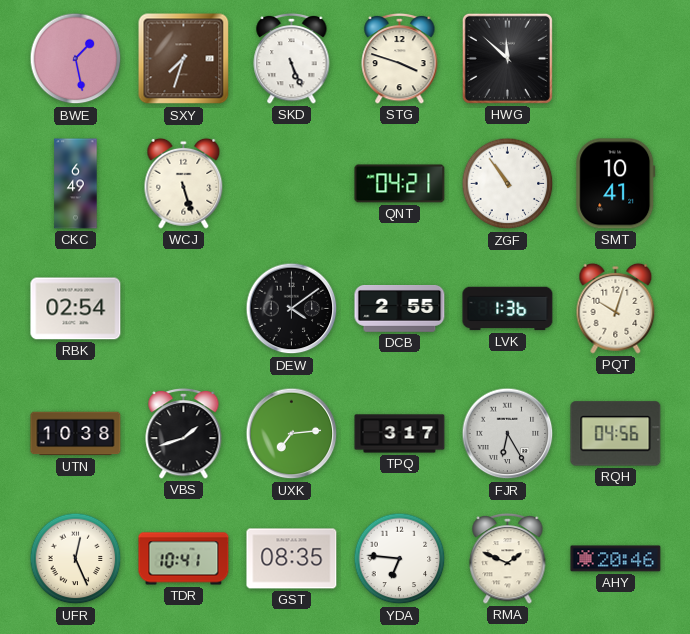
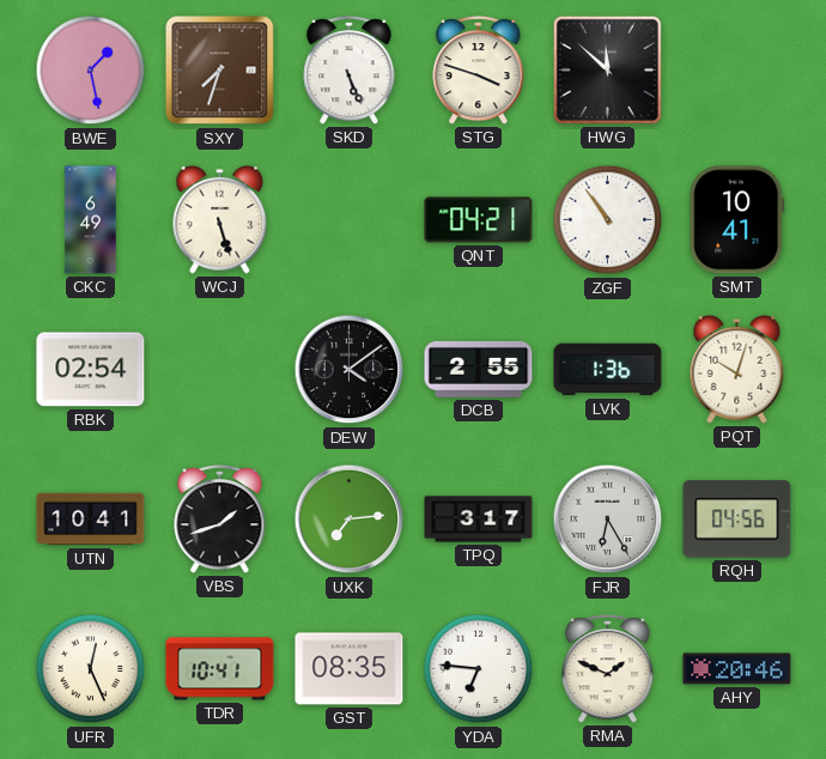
UTN: 10:38 -> 10:41
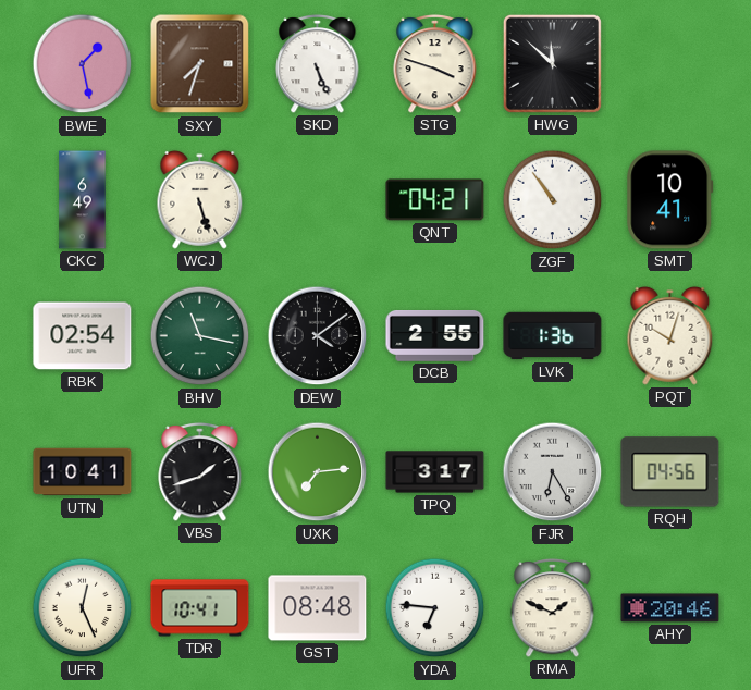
BHV: none -> 11:17
GST: 08:35 -> 08:48
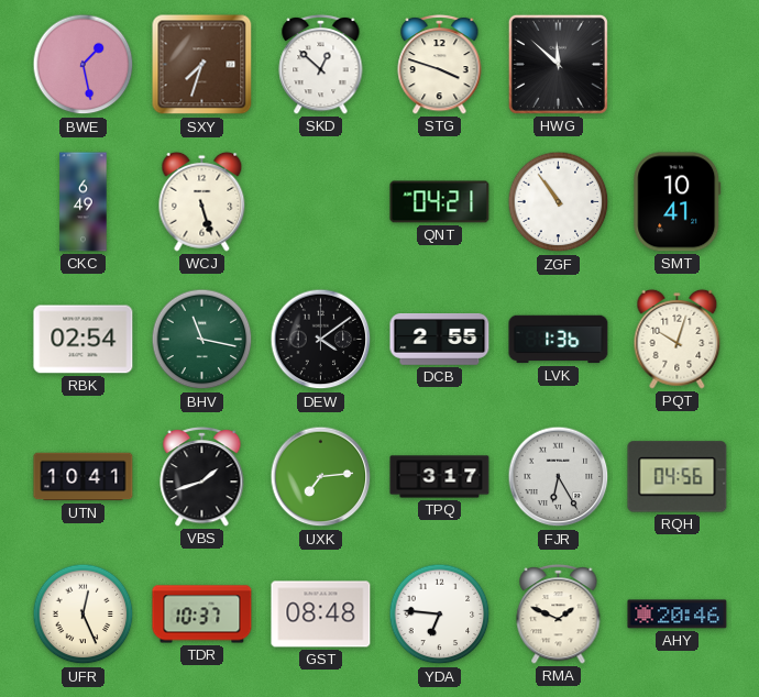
SKD: 5:26 -> 12:52
TDR: 10:41 -> 10:37
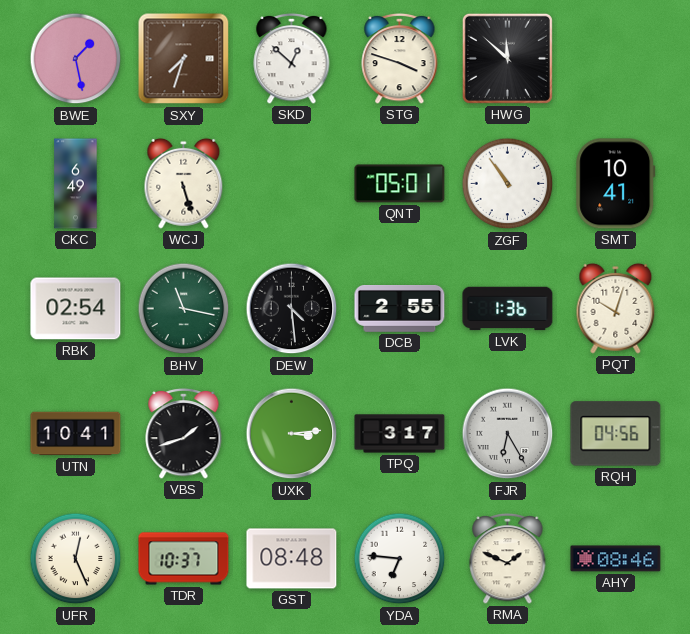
QNT: 04:21 -> 05:01
DEW: 4:09 -> 4:29
UXK: 7:14 -> 3:14
AHY: 20:46 -> 08:46
